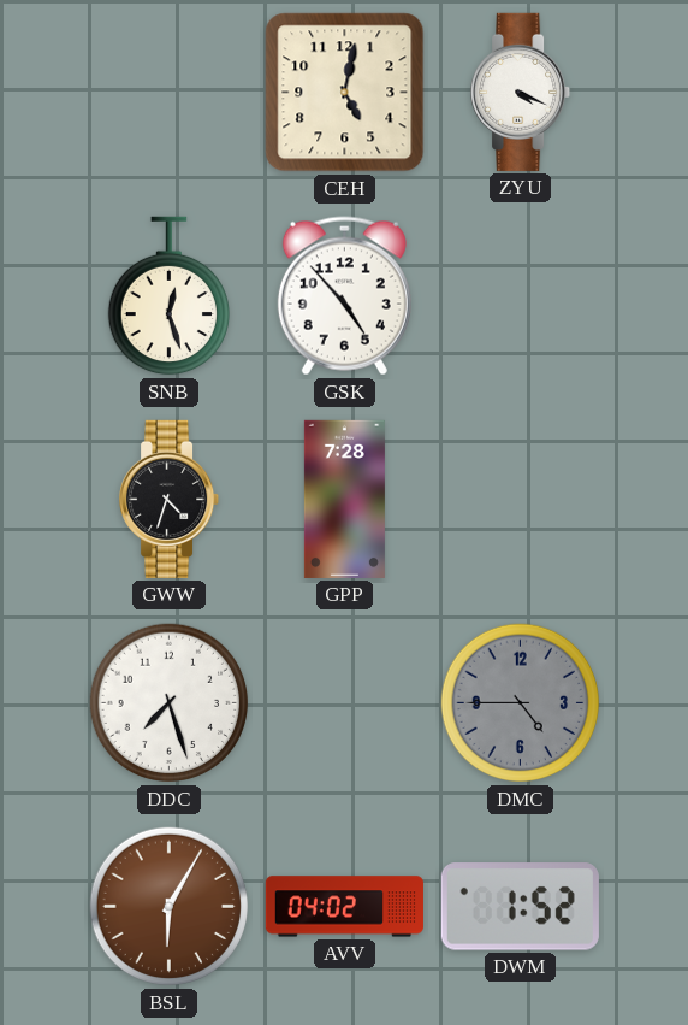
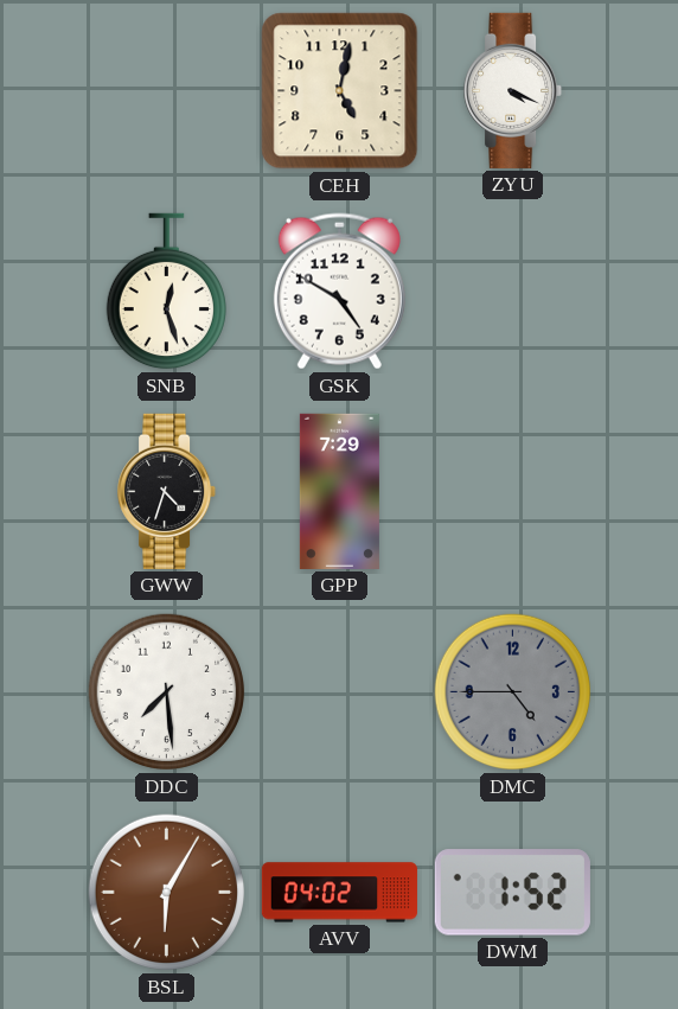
GSK: 4:53 -> 4:50
GPP: 7:28 -> 7:29
DDC: 7:27 -> 7:29
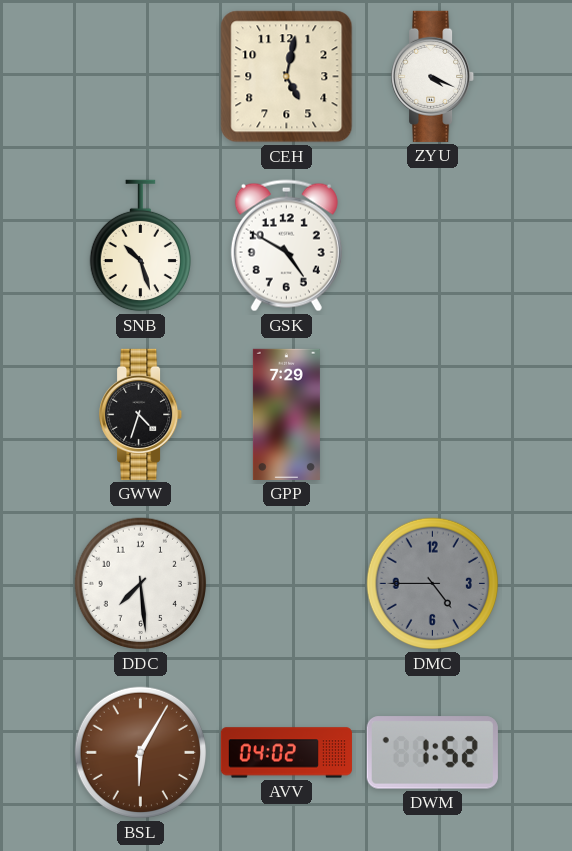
SNB: 12:27 -> 10:27
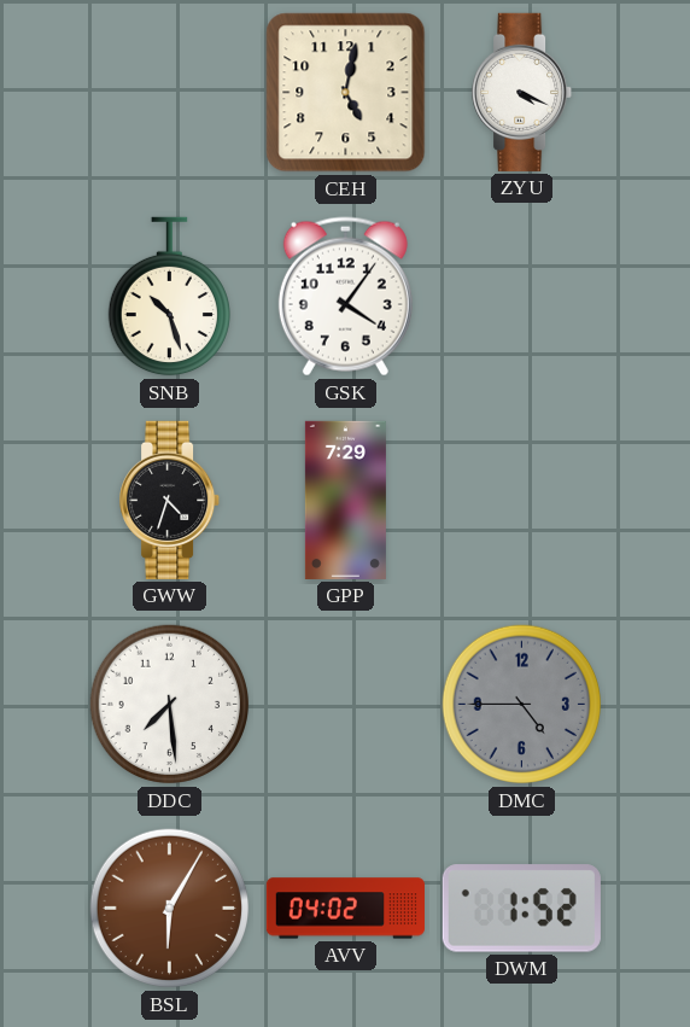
GSK: 4:50 -> 4:06
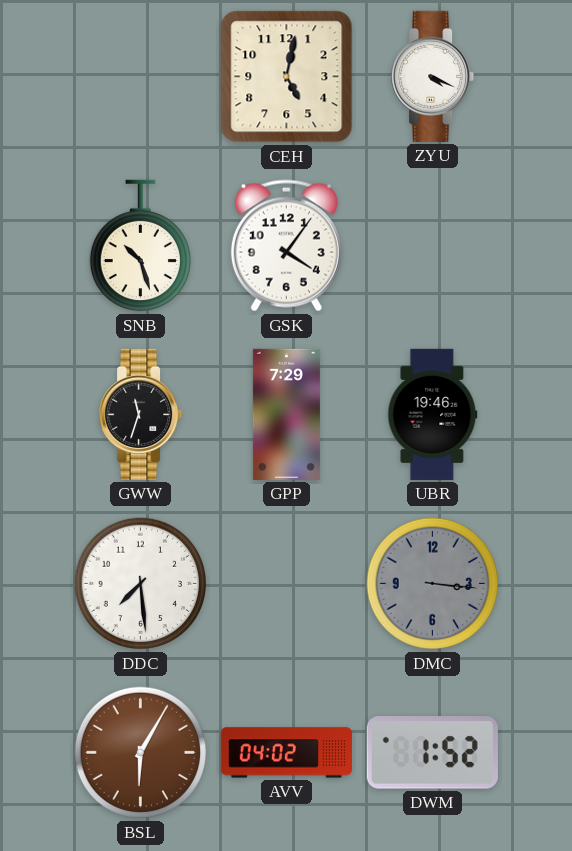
GWW: 4:33 -> 11:33
UBR: none -> 19:46
DMC: 4:45 -> 3:16
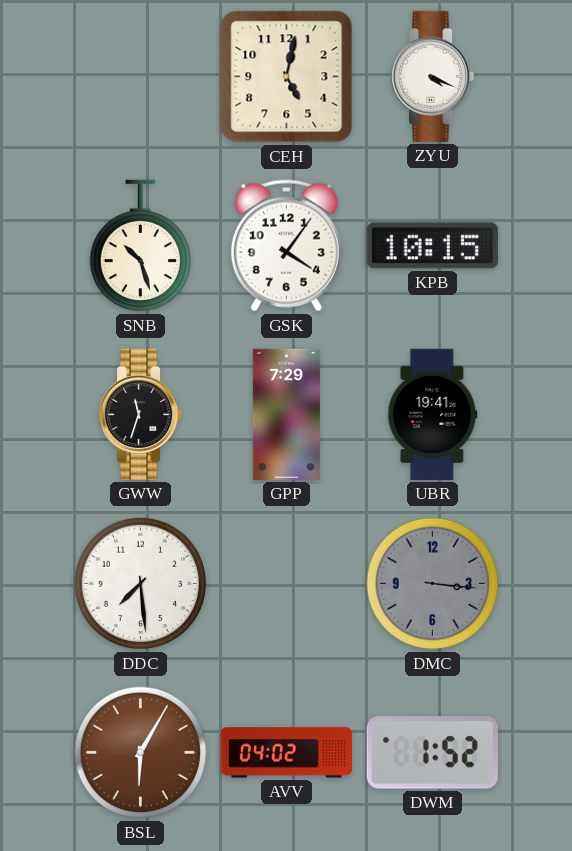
KPB: none -> 10:15
UBR: 19:46 -> 19:41
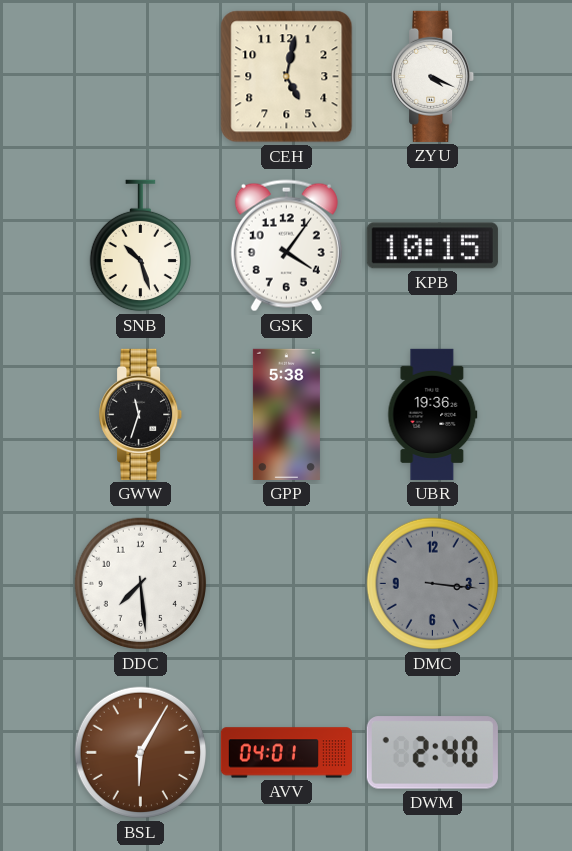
GPP: 7:29 -> 5:38
UBR: 19:41 -> 19:36
AVV: 04:02 -> 04:01
DWM: 1:52 -> 2:40
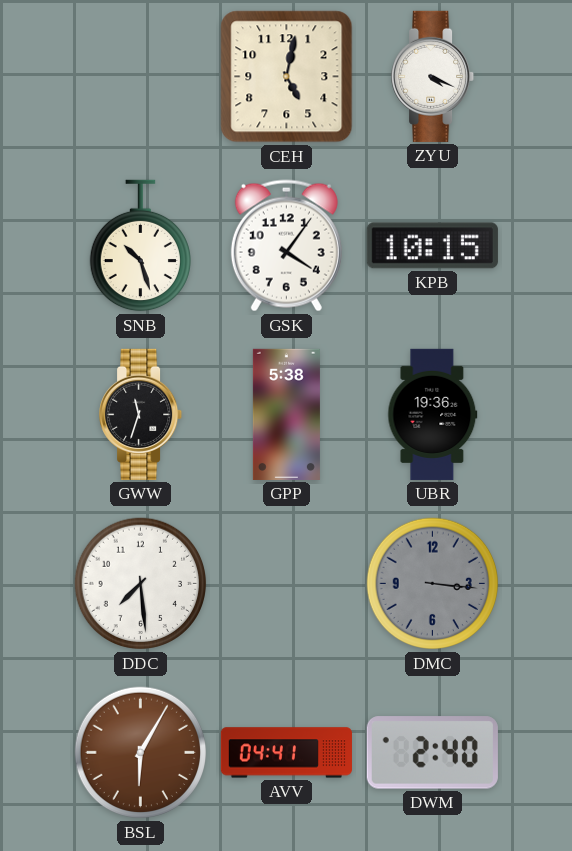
AVV: 04:01 -> 04:41
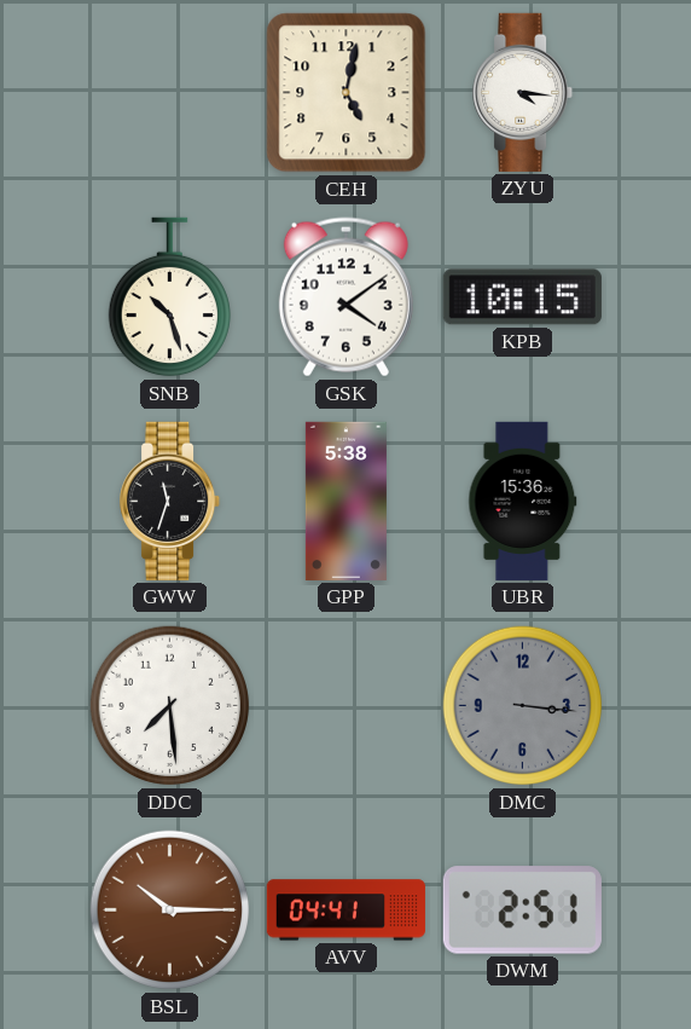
ZYU: 4:19 -> 4:16
GSK: 4:06 -> 4:09
UBR: 19:36 -> 15:36
BSL: 6:05 -> 10:15
DWM: 2:40 -> 2:51
